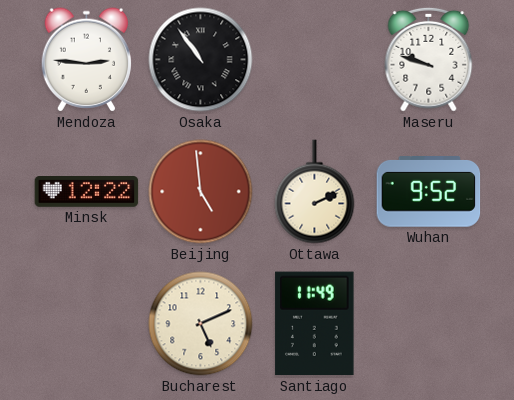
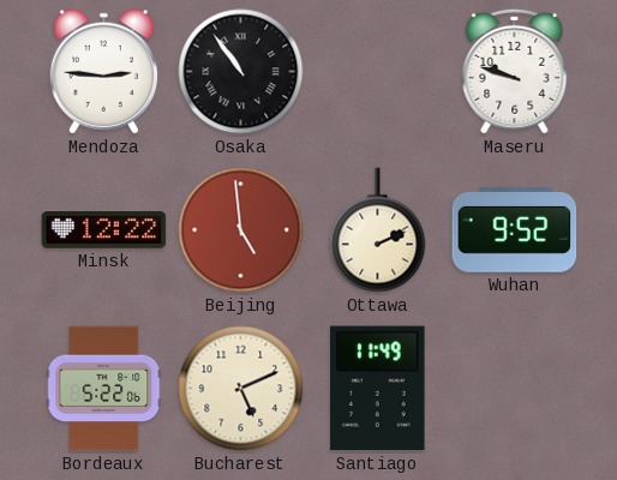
Bordeaux: none -> 5:22
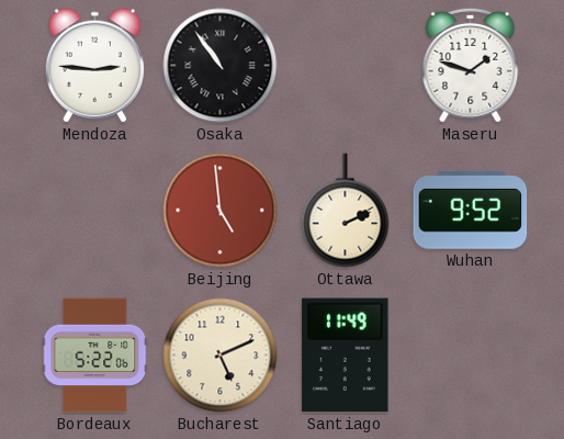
Maseru: 9:48 -> 1:48
Minsk: 12:22 -> none
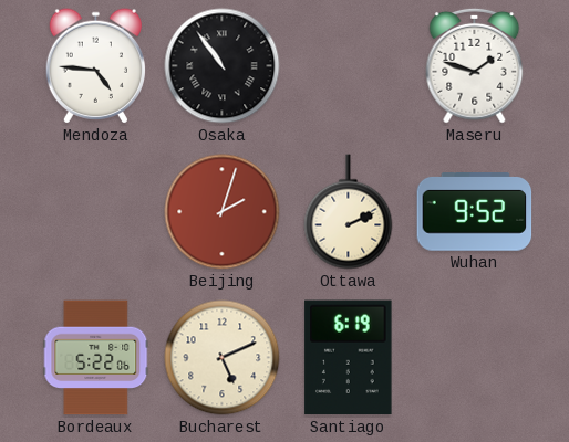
Mendoza: 2:46 -> 4:46
Beijing: 4:59 -> 2:03
Santiago: 11:49 -> 6:19
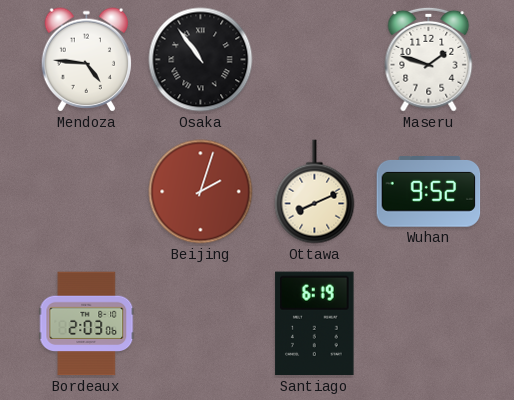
Ottawa: 2:11 -> 8:11
Bordeaux: 5:22 -> 2:03
Bucharest: 5:11 -> none
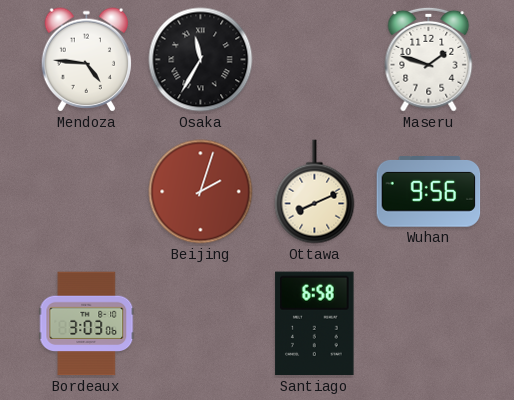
Osaka: 10:54 -> 11:35
Wuhan: 9:52 -> 9:56
Bordeaux: 2:03 -> 3:03
Santiago: 6:19 -> 6:58
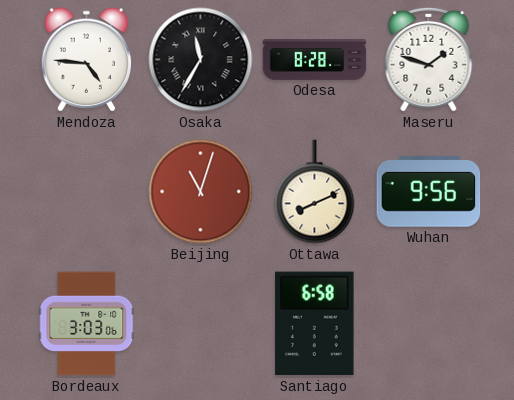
Odesa: none -> 8:28
Beijing: 2:03 -> 11:03
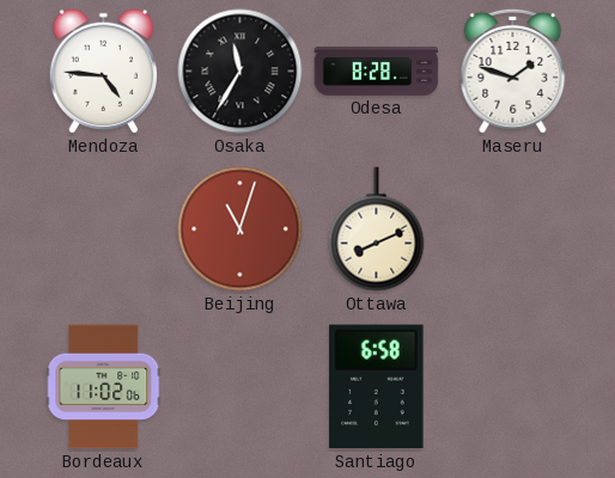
Wuhan: 9:56 -> none
Bordeaux: 3:03 -> 11:02
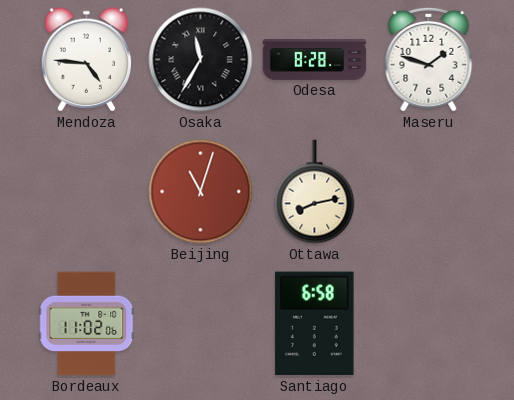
Ottawa: 8:11 -> 8:13
